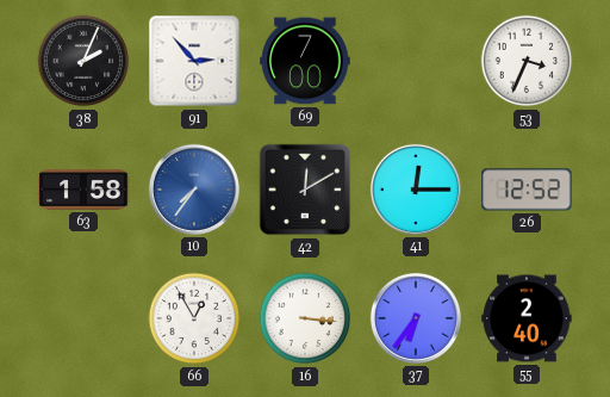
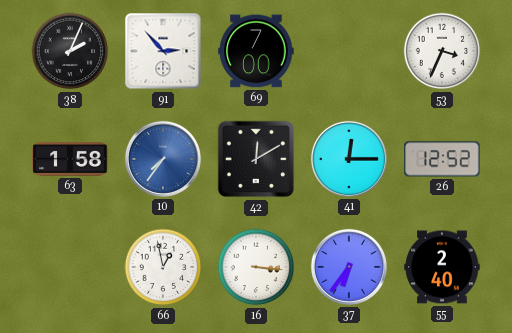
66: 12:55 -> 12:58
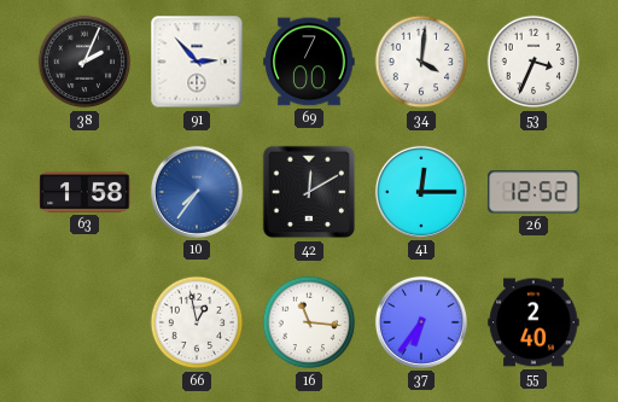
34: none -> 4:01
16: 3:16 -> 11:16
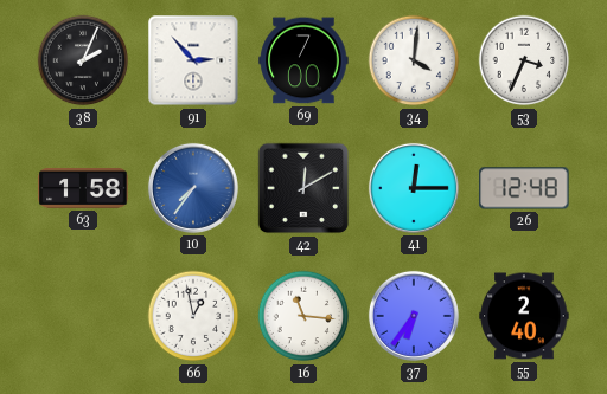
26: 12:52 -> 12:48
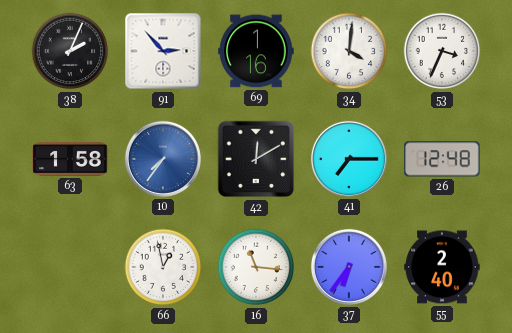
69: 7:00 -> 1:16
41: 12:15 -> 7:15
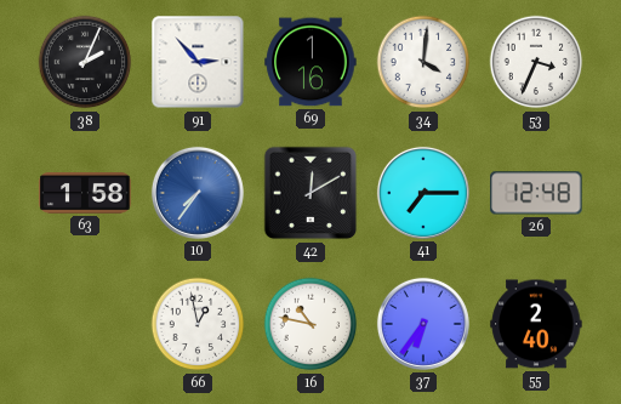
16: 11:16 -> 10:47
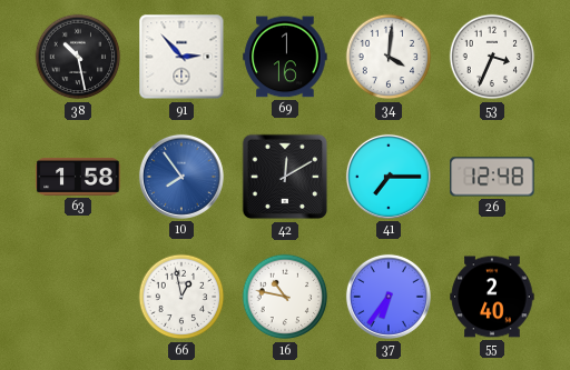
38: 2:04 -> 10:28
10: 7:36 -> 7:54
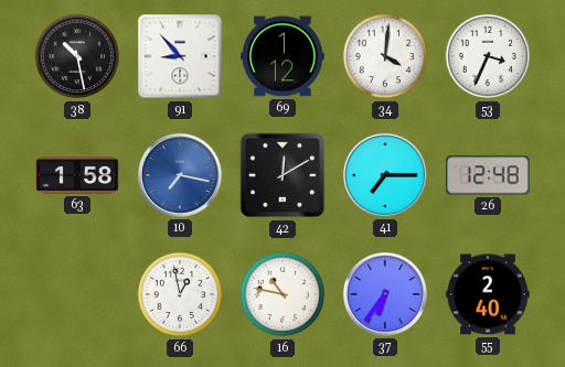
91: 2:53 -> 8:53
69: 1:16 -> 1:12
10: 7:54 -> 7:17
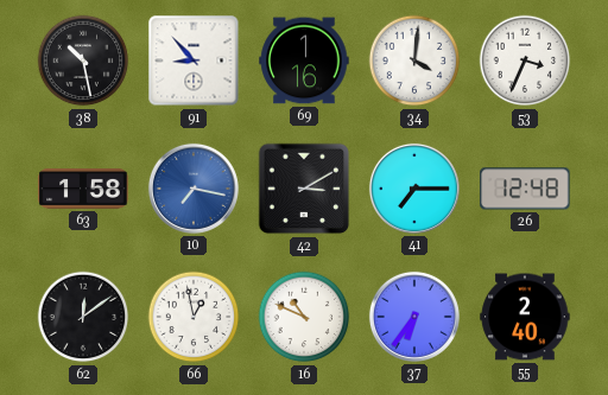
69: 1:12 -> 1:16
42: 12:10 -> 3:10
62: none -> 12:09
16: 10:47 -> 10:49
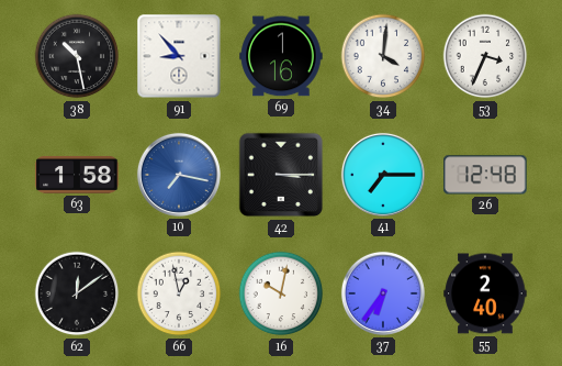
42: 3:10 -> 3:15
16: 10:49 -> 10:02
